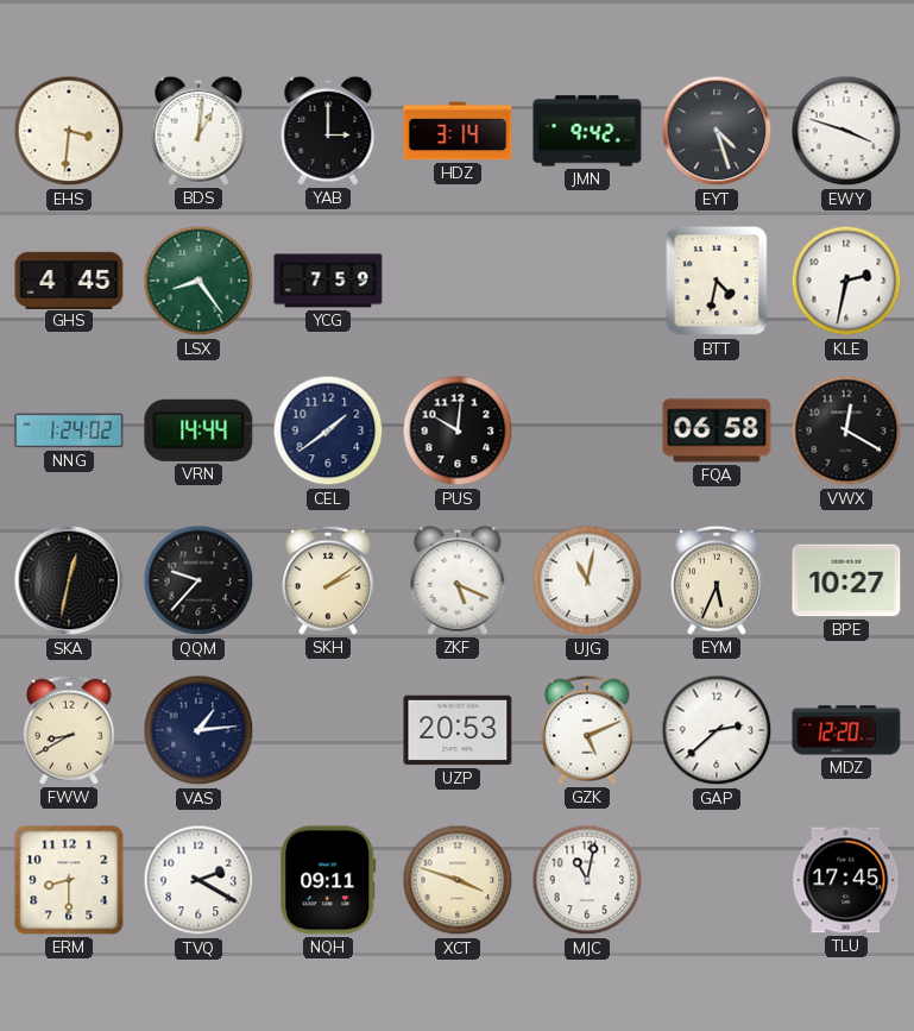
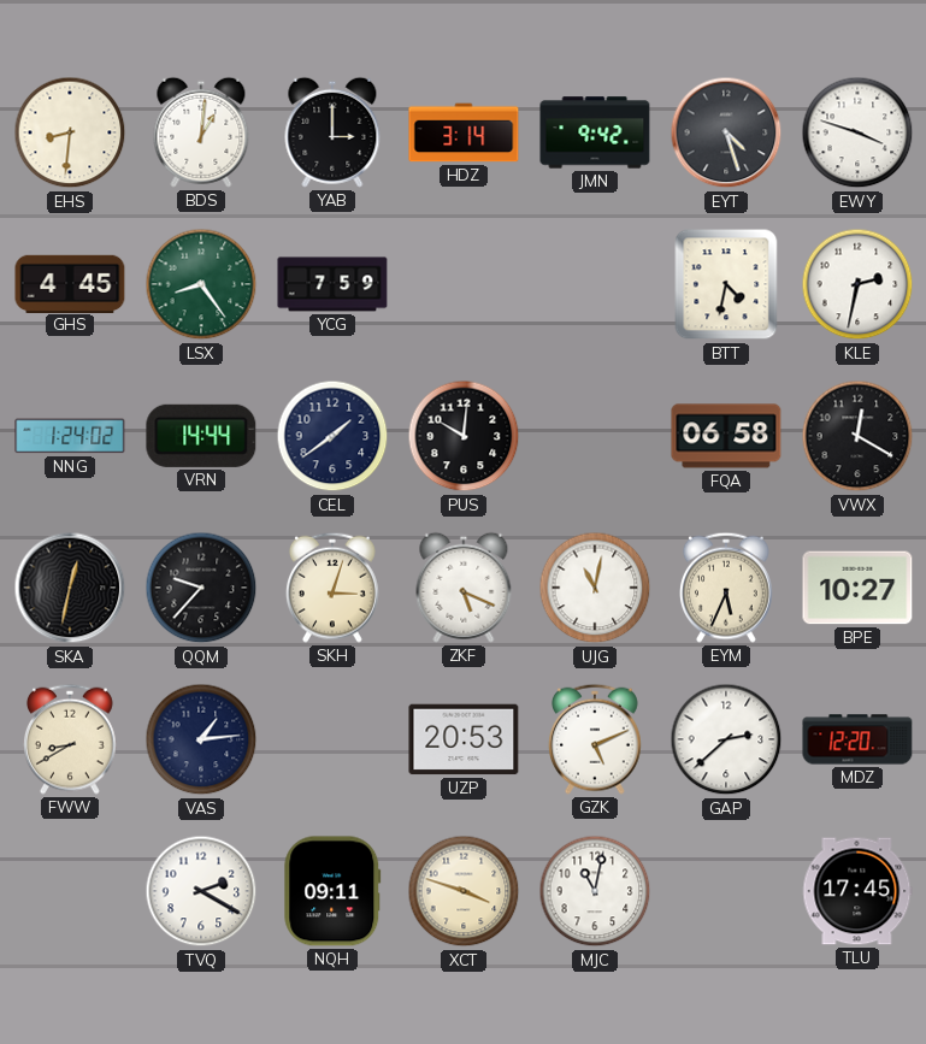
EHS: 3:31 -> 8:31
SKH: 2:09 -> 3:03
ERM: 8:30 -> none
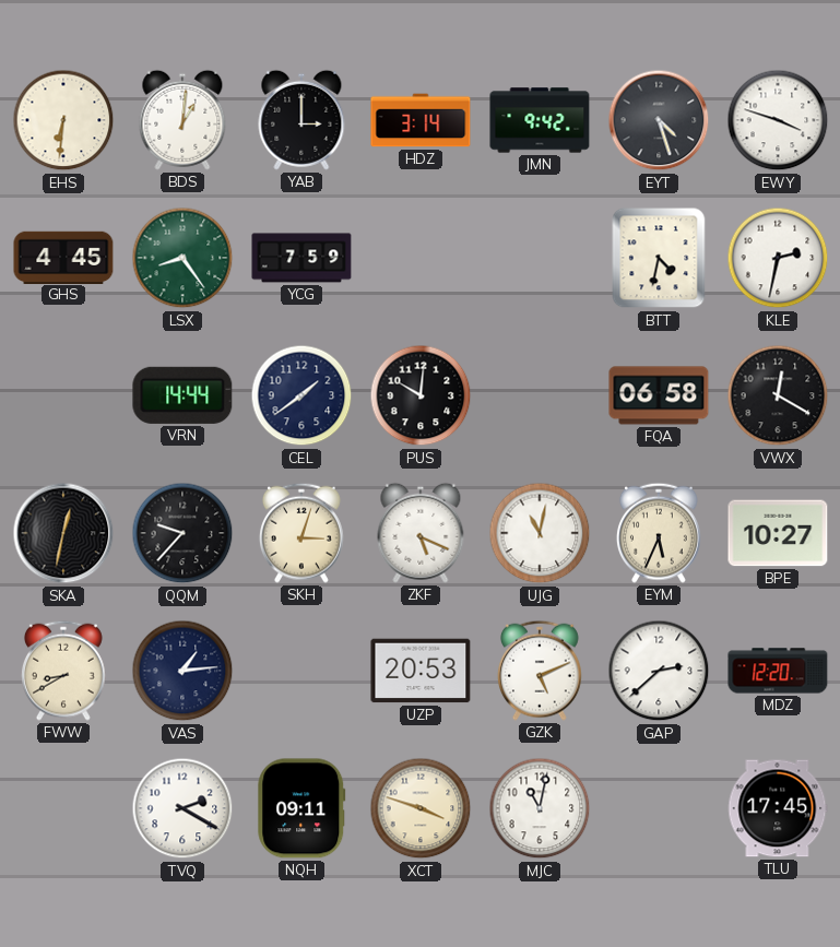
EHS: 8:31 -> 6:31
NNG: 1:24 -> none
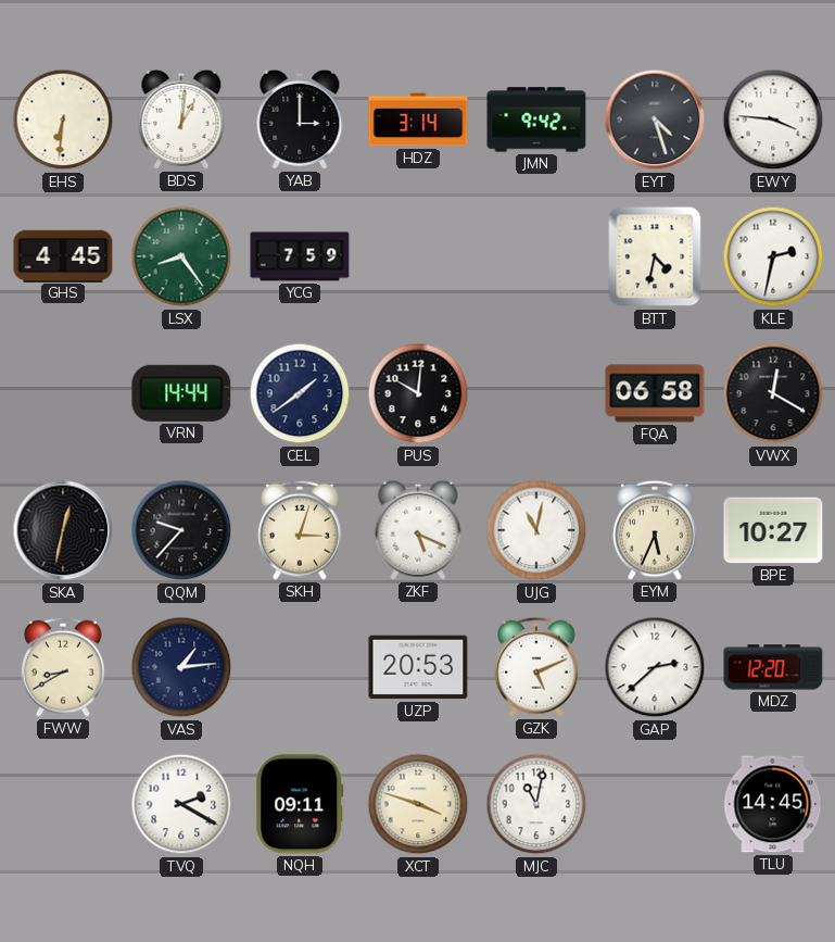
EWY: 3:48 -> 3:46
TLU: 17:45 -> 14:45
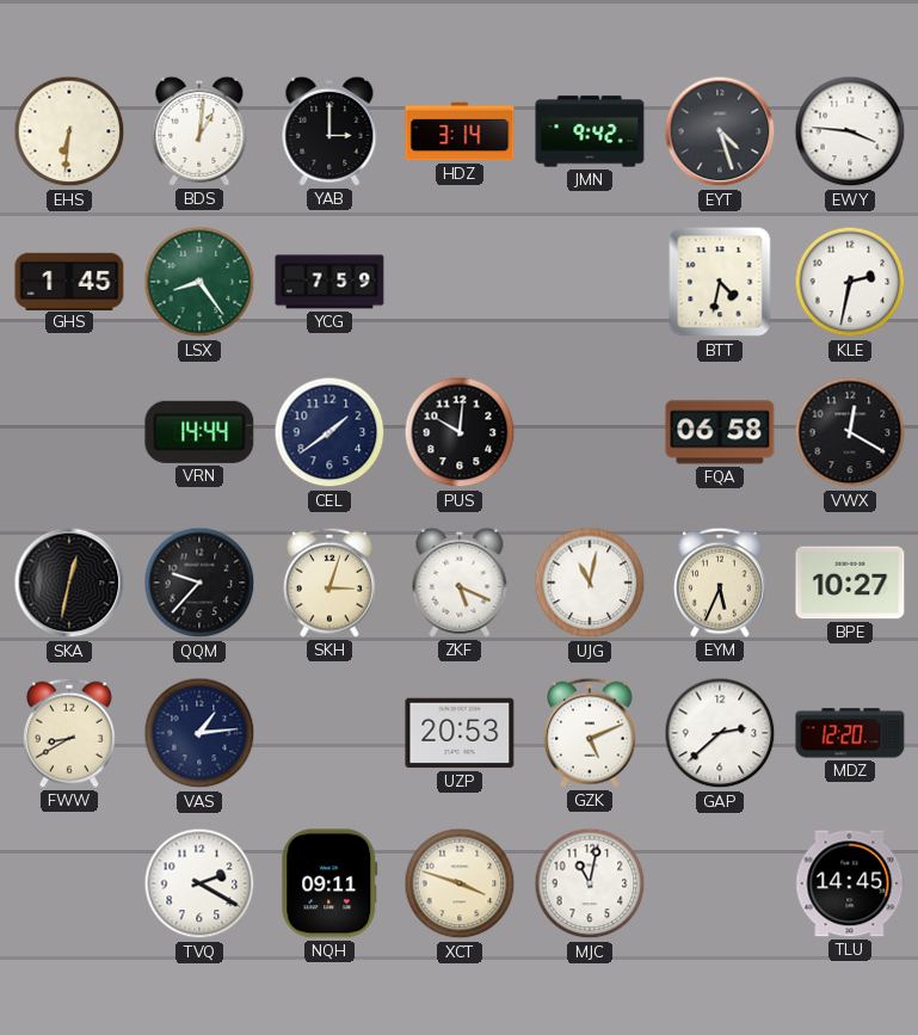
GHS: 4:45 -> 1:45
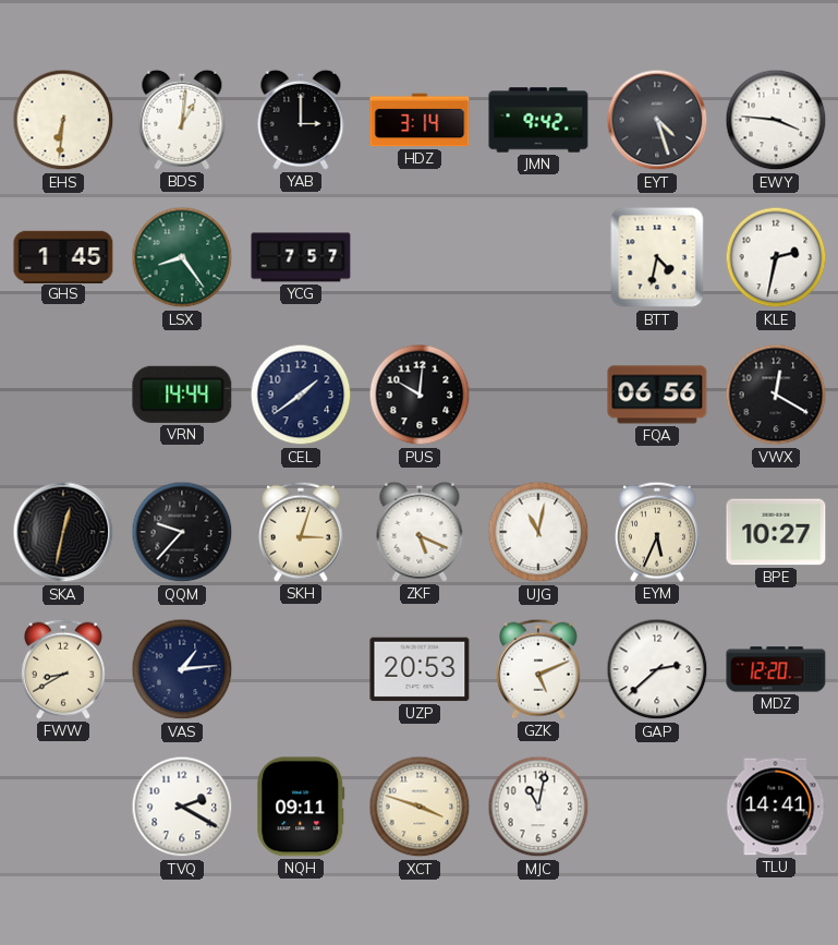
YCG: 7:59 -> 7:57
FQA: 06:58 -> 06:56
TLU: 14:45 -> 14:41
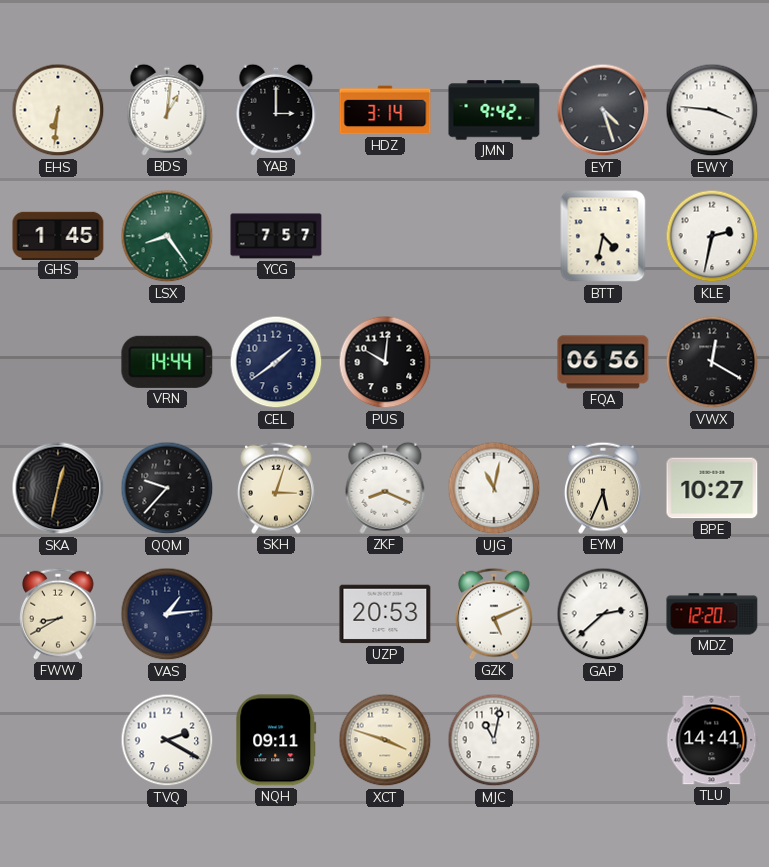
ZKF: 5:19 -> 8:19
